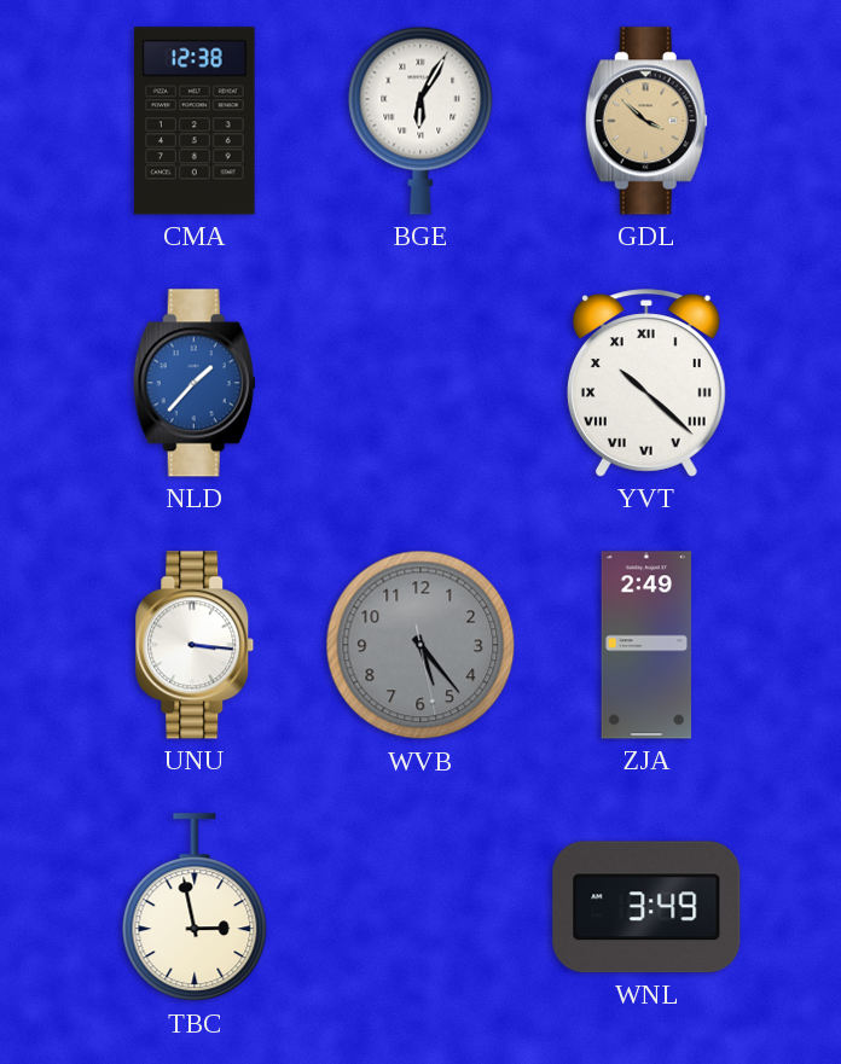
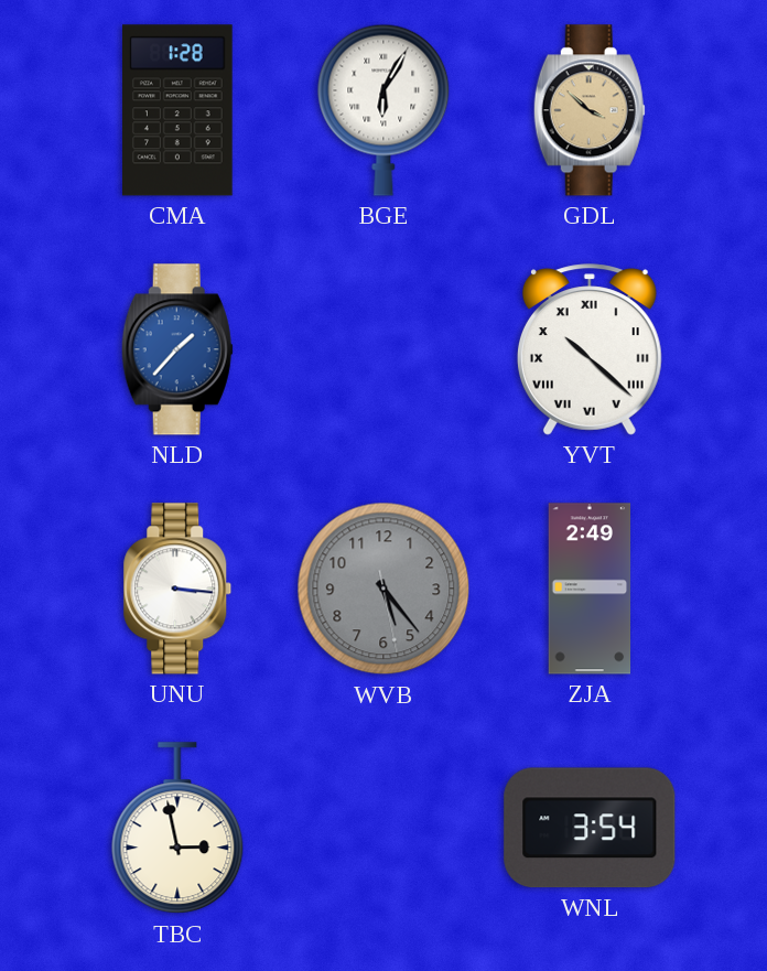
CMA: 12:38 -> 1:28
WNL: 3:49 -> 3:54
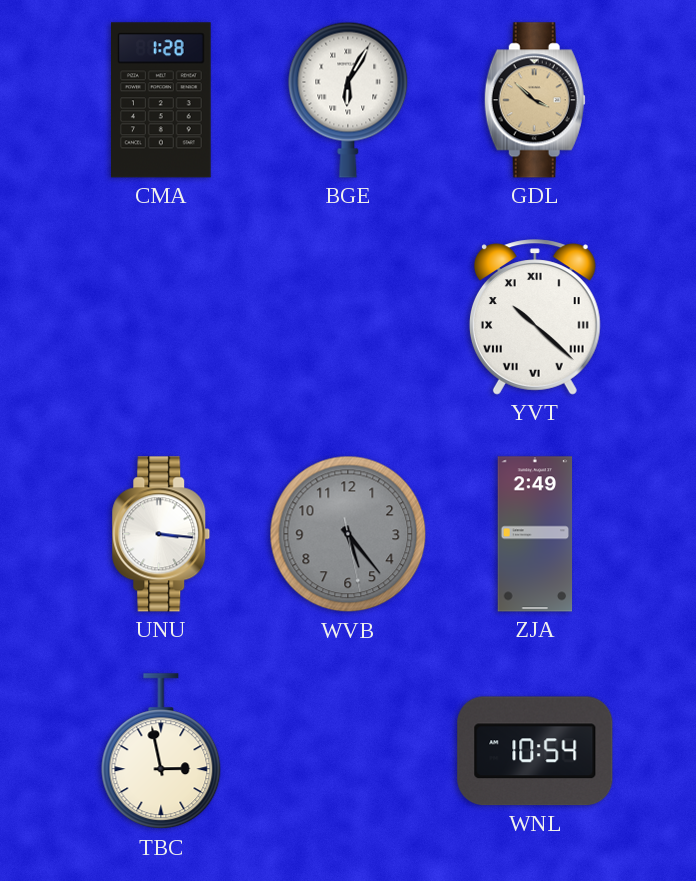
NLD: 1:37 -> none
WNL: 3:54 -> 10:54
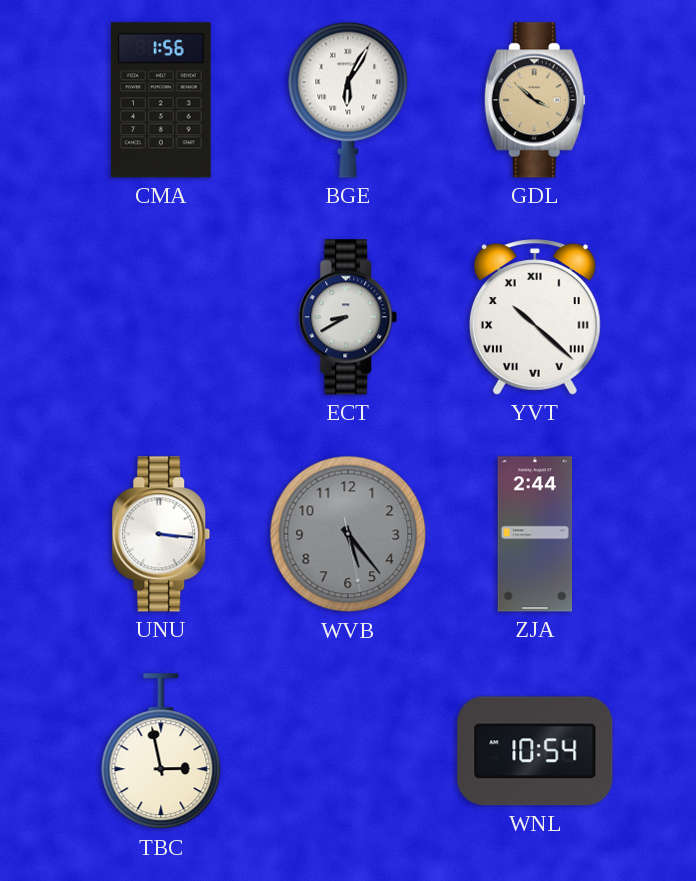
CMA: 1:28 -> 1:56
ECT: none -> 8:40
ZJA: 2:49 -> 2:44
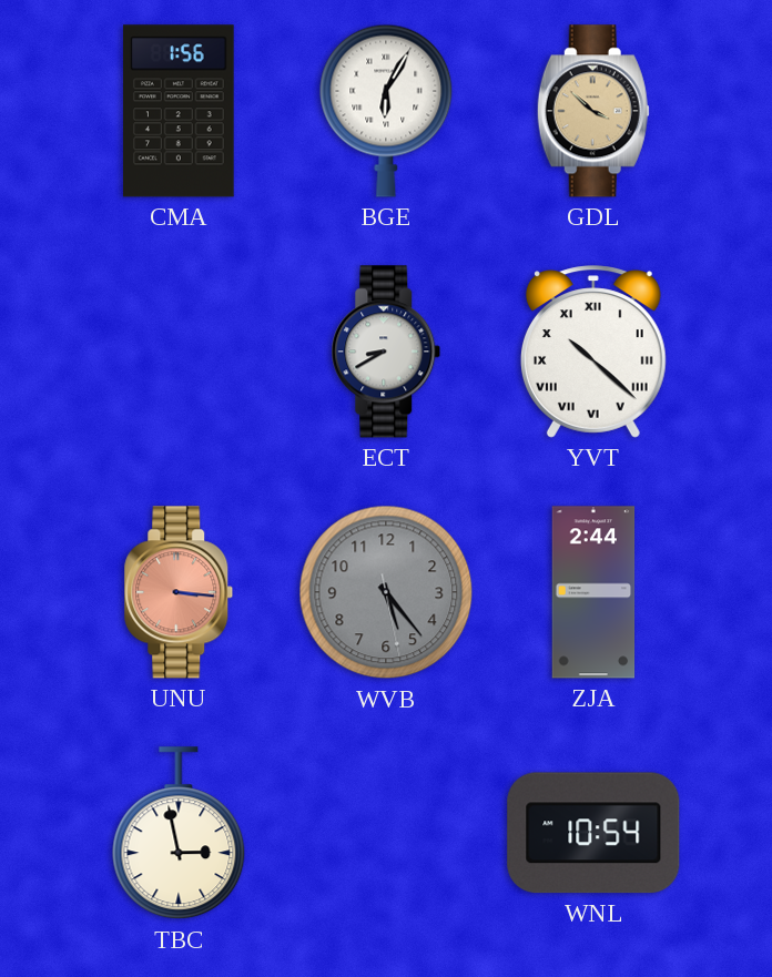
UNU dial: white -> salmon
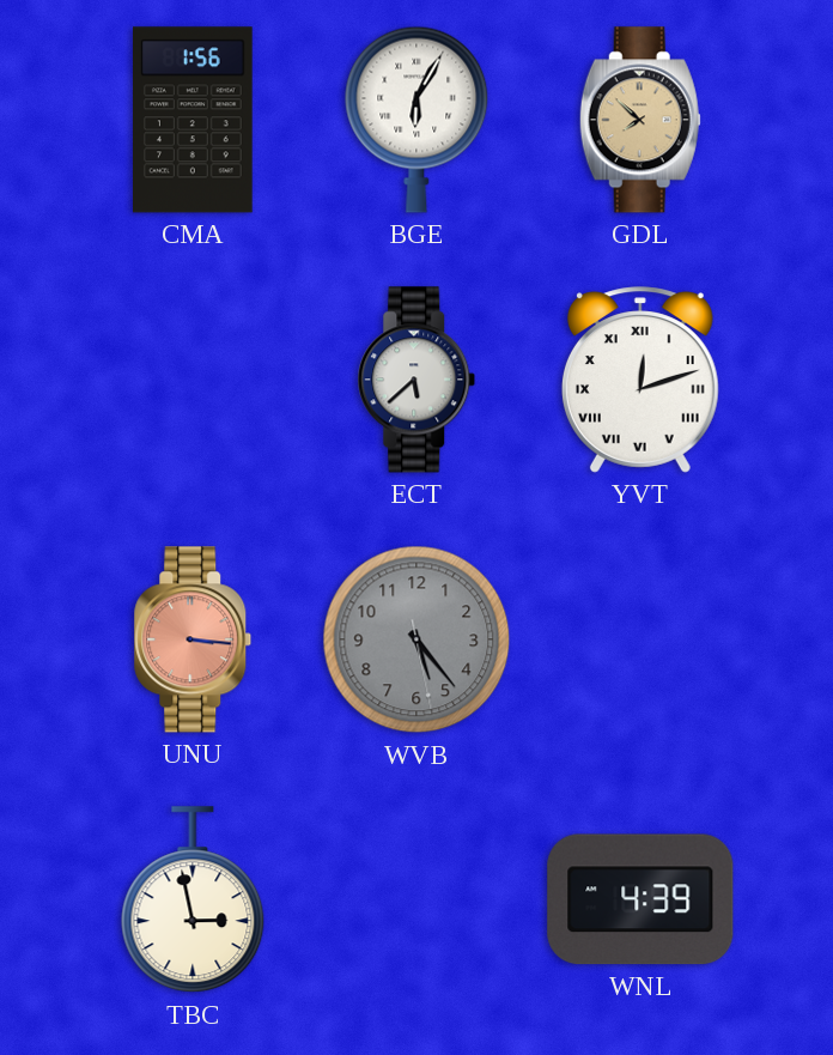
GDL: 3:52 -> 7:52
ECT: 8:40 -> 5:38
YVT: 10:22 -> 12:12
ZJA: 2:44 -> none
WNL: 10:54 -> 4:39
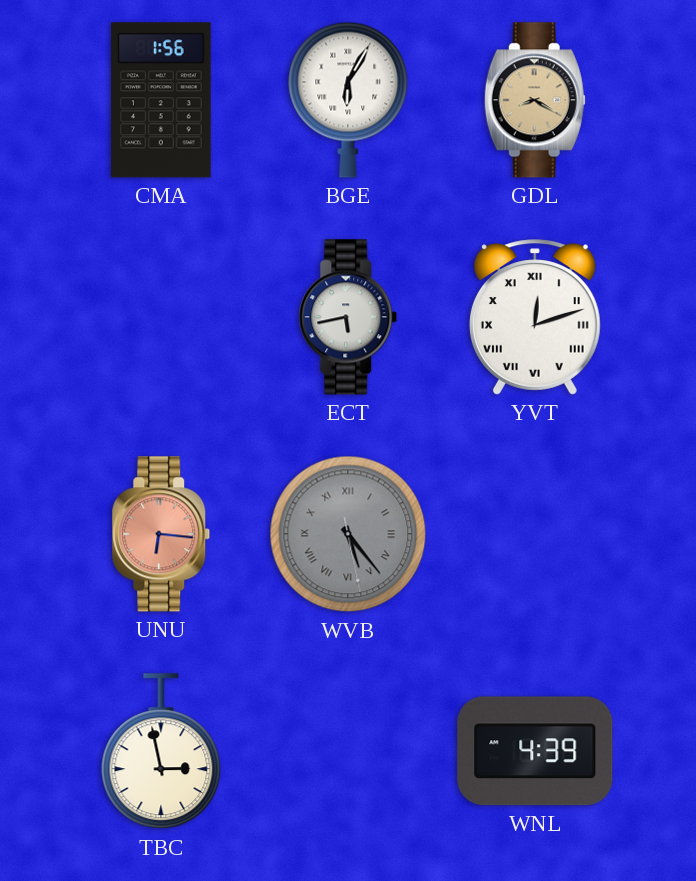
GDL: 7:52 -> 8:20
ECT: 5:38 -> 5:43
UNU: 3:16 -> 6:16
WVB numerals: Arabic -> Roman
